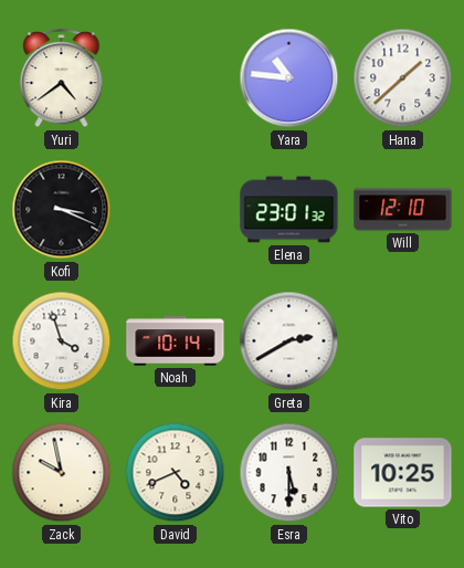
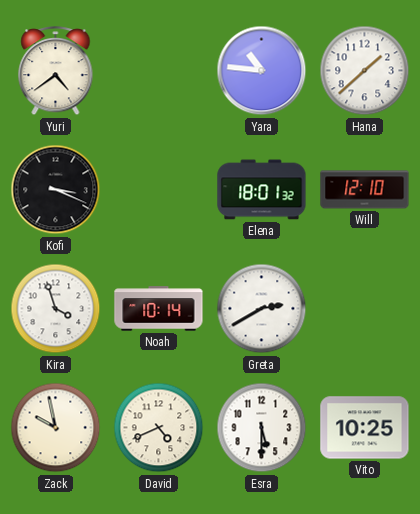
Elena: 23:01 -> 18:01
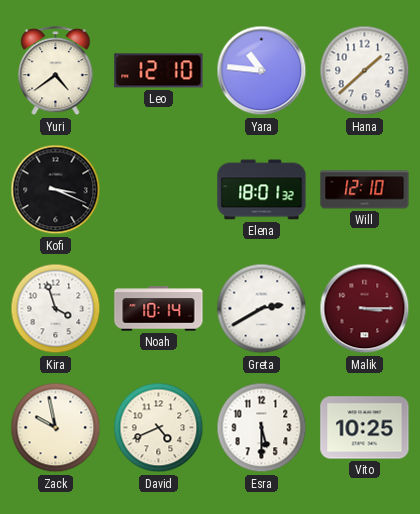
Leo: none -> 12:10
Malik: none -> 3:15
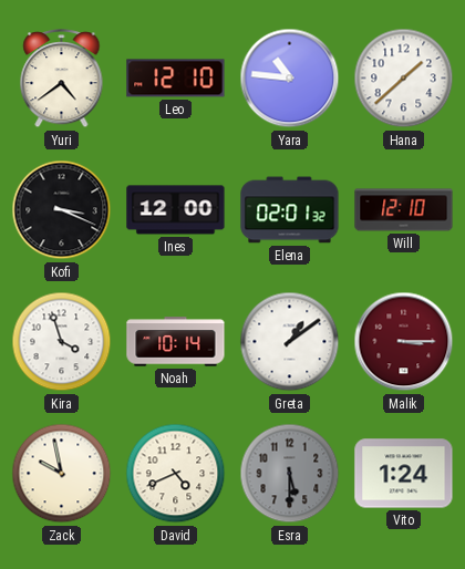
Ines: none -> 12:00
Elena: 18:01 -> 02:01
Greta: 2:40 -> 1:09
Esra dial: white -> grey
Vito: 10:25 -> 1:24
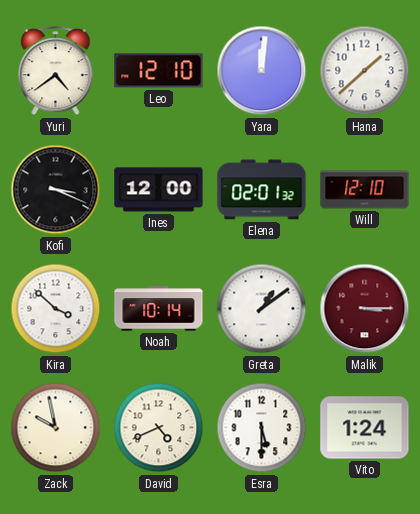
Yara: 10:46 -> 12:01
Kira: 3:57 -> 3:52
Esra dial: grey -> white
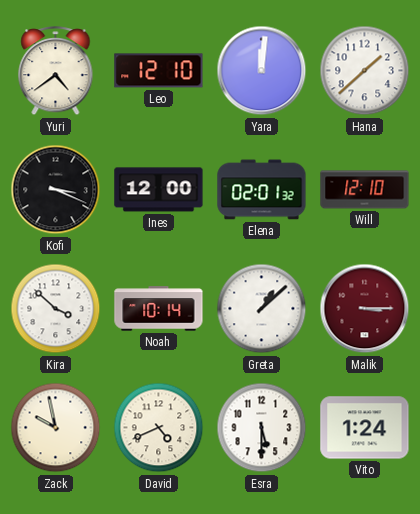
Greta: 1:09 -> 1:08
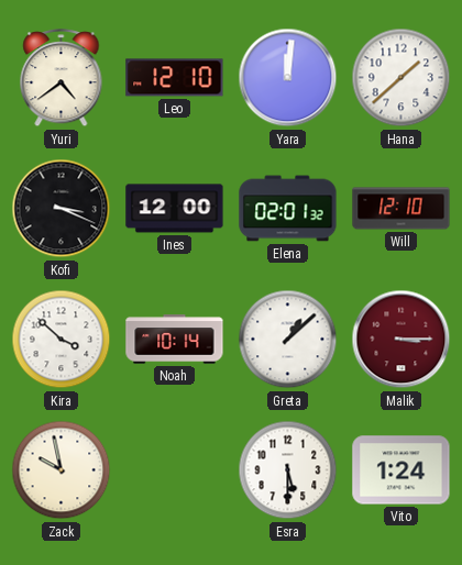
David: 4:41 -> none
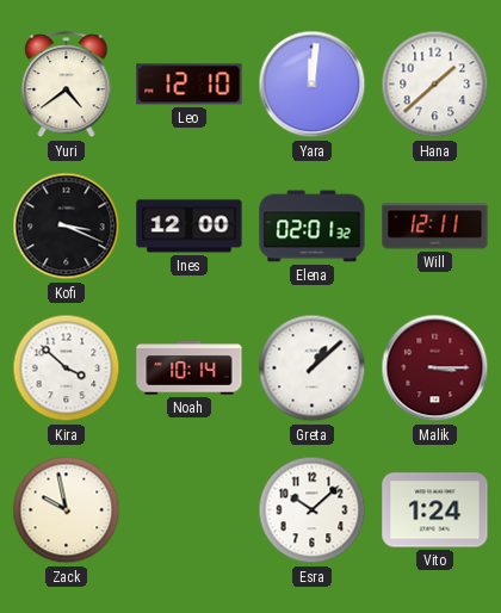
Will: 12:10 -> 12:11
Esra: 5:30 -> 10:08
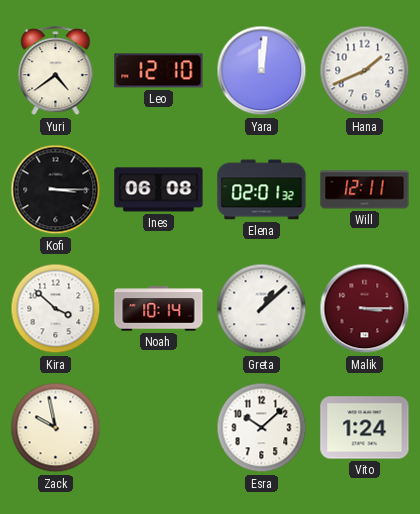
Hana: 1:38 -> 1:41
Kofi: 3:19 -> 3:15
Ines: 12:00 -> 06:08
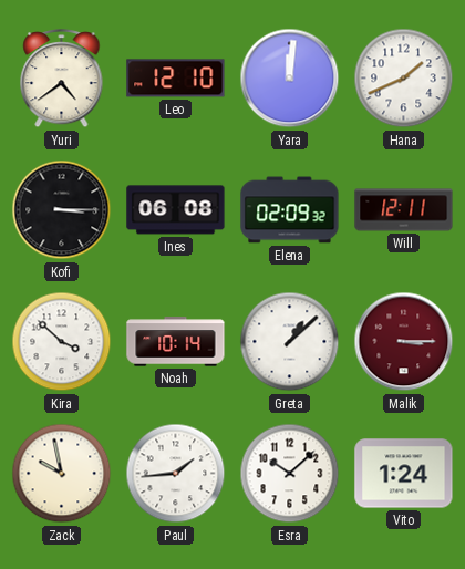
Elena: 02:01 -> 02:09
Paul: none -> 1:44
